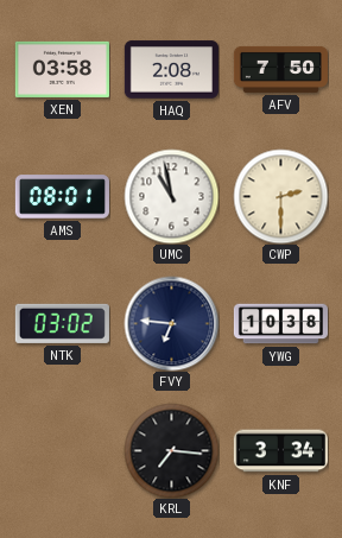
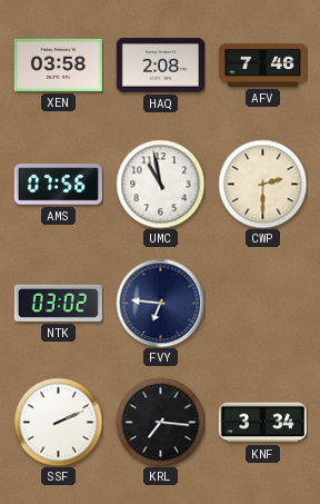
AFV: 7:50 -> 7:46
AMS: 08:01 -> 07:56
YWG: 10:38 -> none
SSF: none -> 2:11
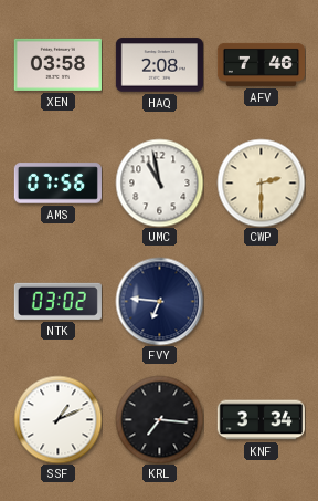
SSF: 2:11 -> 1:11
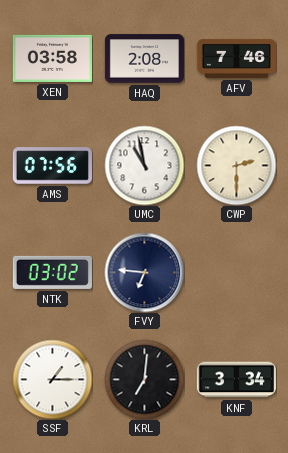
SSF: 1:11 -> 1:15
KRL: 7:16 -> 7:01
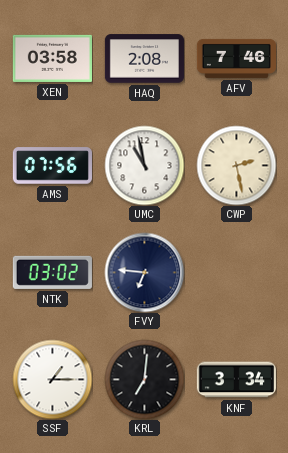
CWP: 2:30 -> 2:28
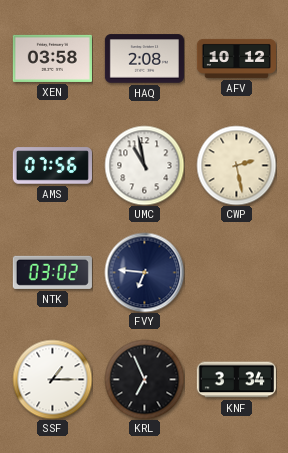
AFV: 7:46 -> 10:12
KRL: 7:01 -> 6:56
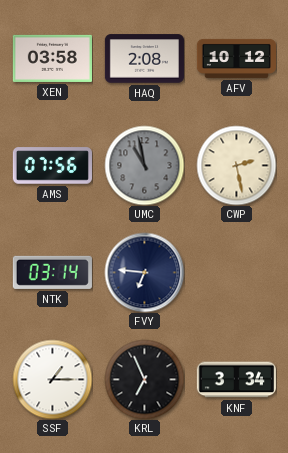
UMC dial: white -> grey
NTK: 03:02 -> 03:14
